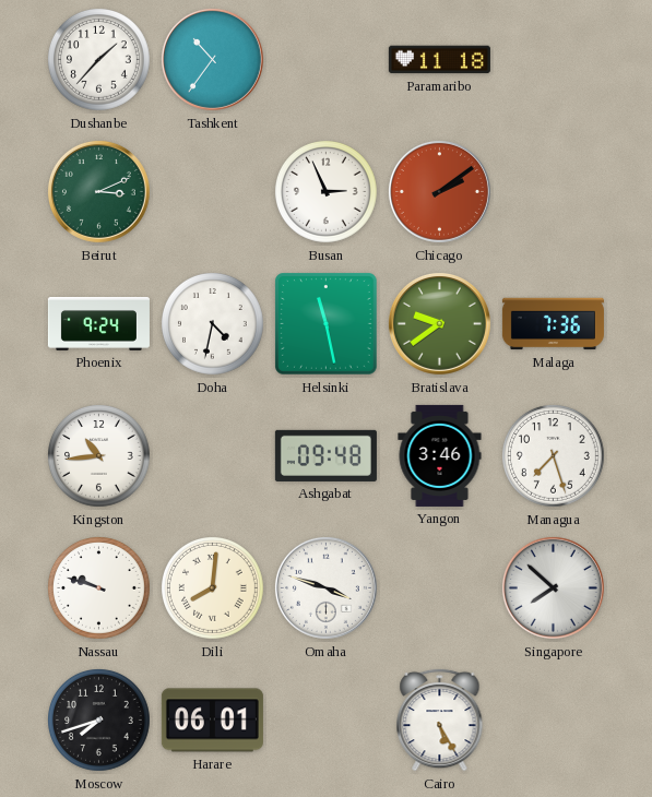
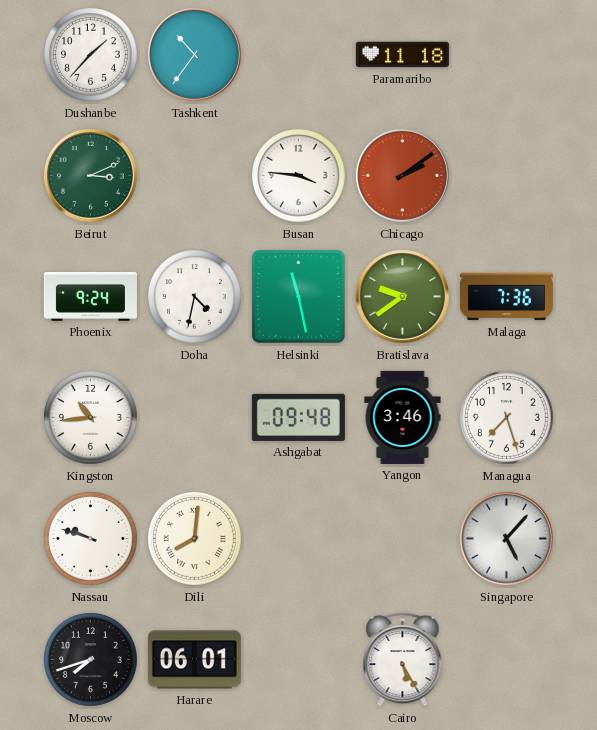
Busan: 2:56 -> 3:46
Omaha: 3:48 -> none
Singapore: 7:52 -> 5:07
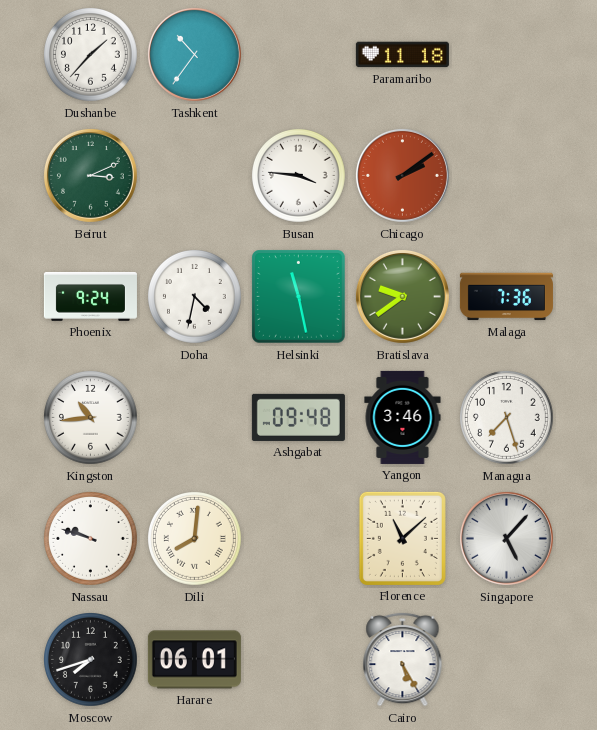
Florence: none -> 11:08
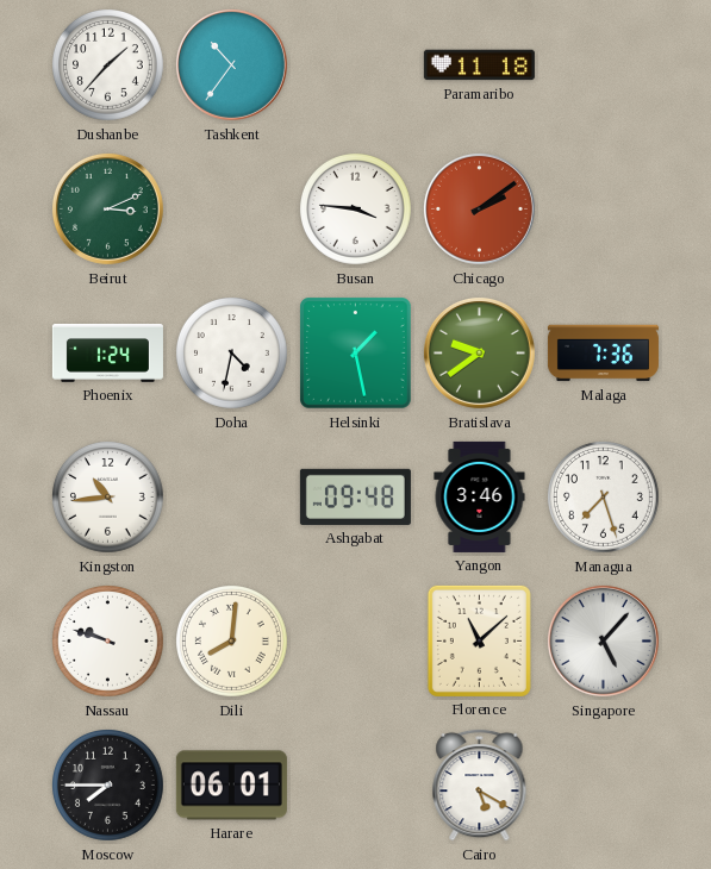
Phoenix: 9:24 -> 1:24
Helsinki: 11:28 -> 1:28
Moscow: 7:42 -> 7:45
Cairo: 5:25 -> 5:20
